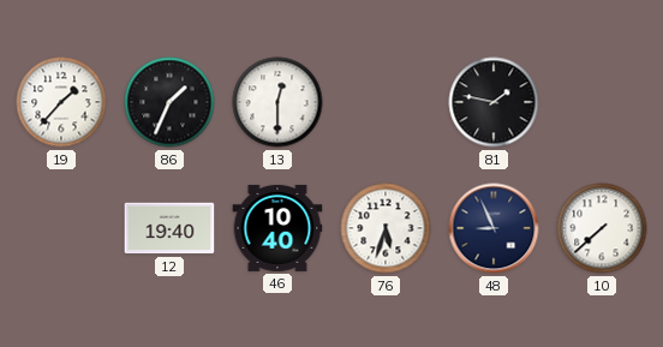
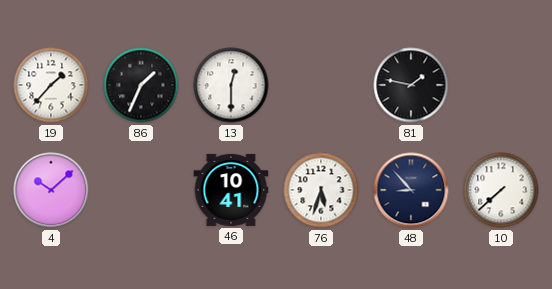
4: none -> 10:08
12: 19:40 -> none
46: 10:40 -> 10:41
48: 8:56 -> 8:53
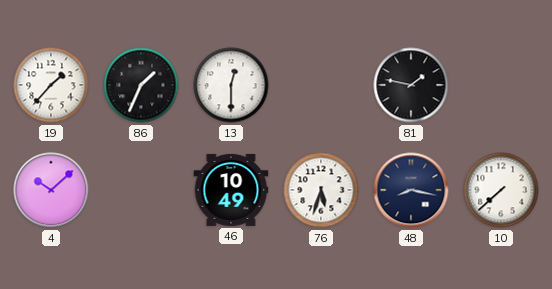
46: 10:41 -> 10:49
48: 8:53 -> 8:17
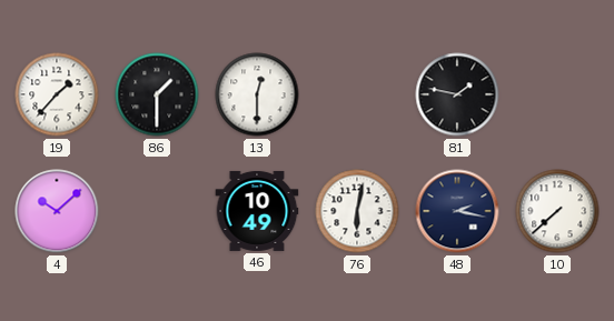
86: 1:34 -> 1:30
76: 5:33 -> 6:02
48: 8:17 -> 2:17
